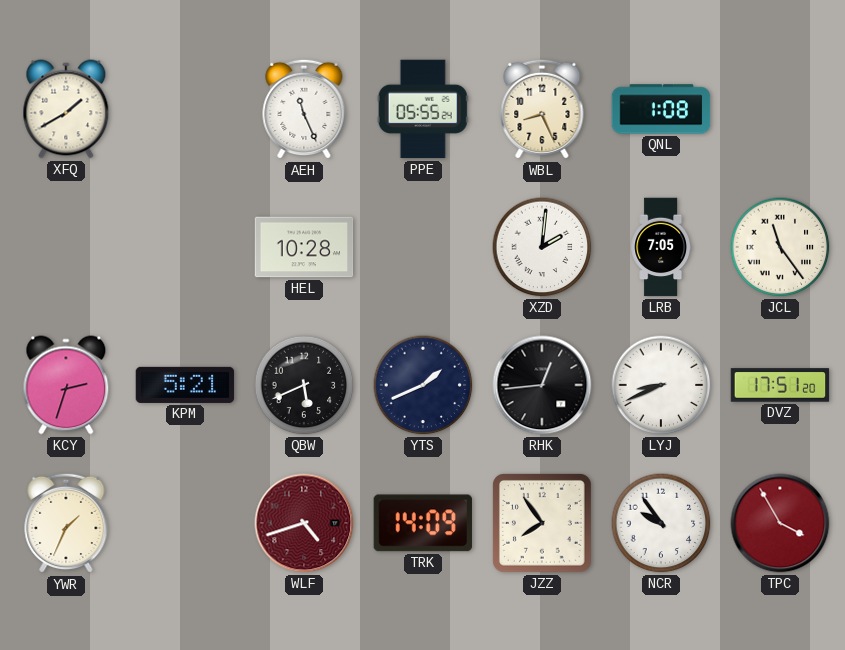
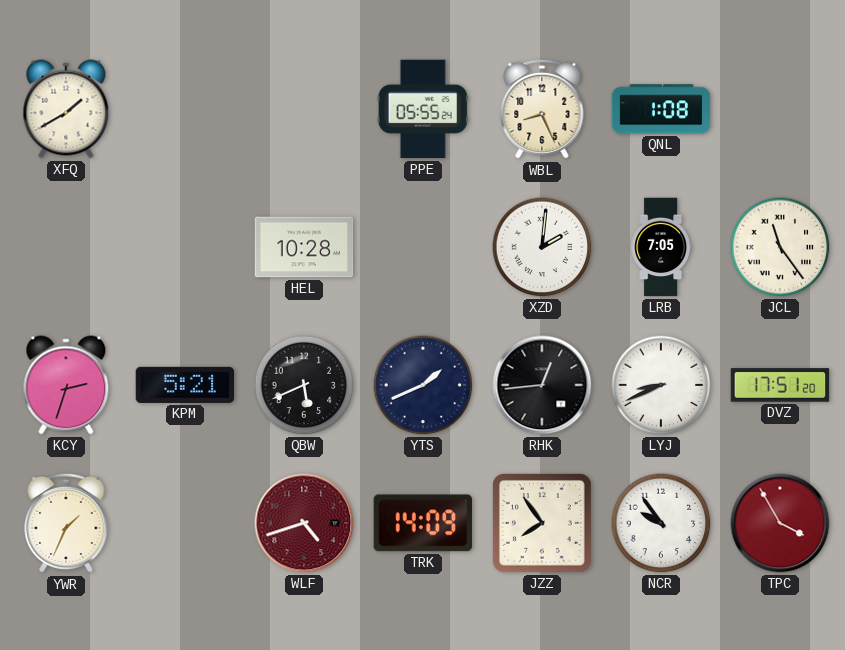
AEH: 11:26 -> none
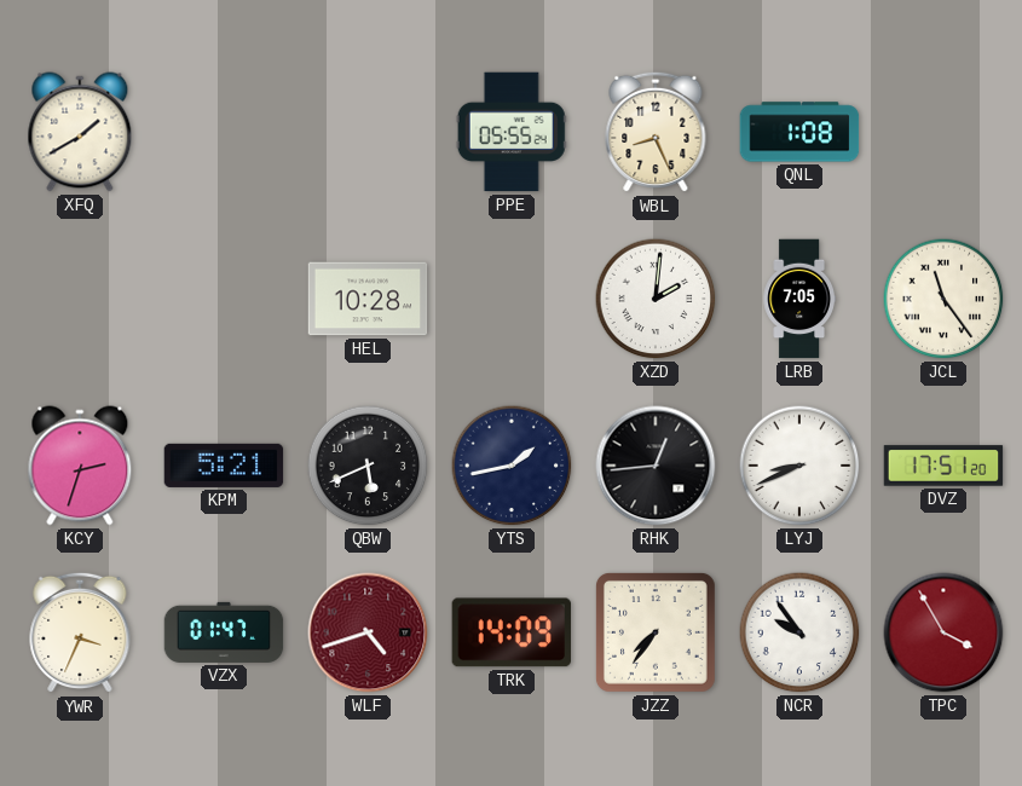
YTS: 1:41 -> 1:43
YWR: 1:34 -> 3:34
VZX: none -> 01:47
JZZ: 7:54 -> 7:36
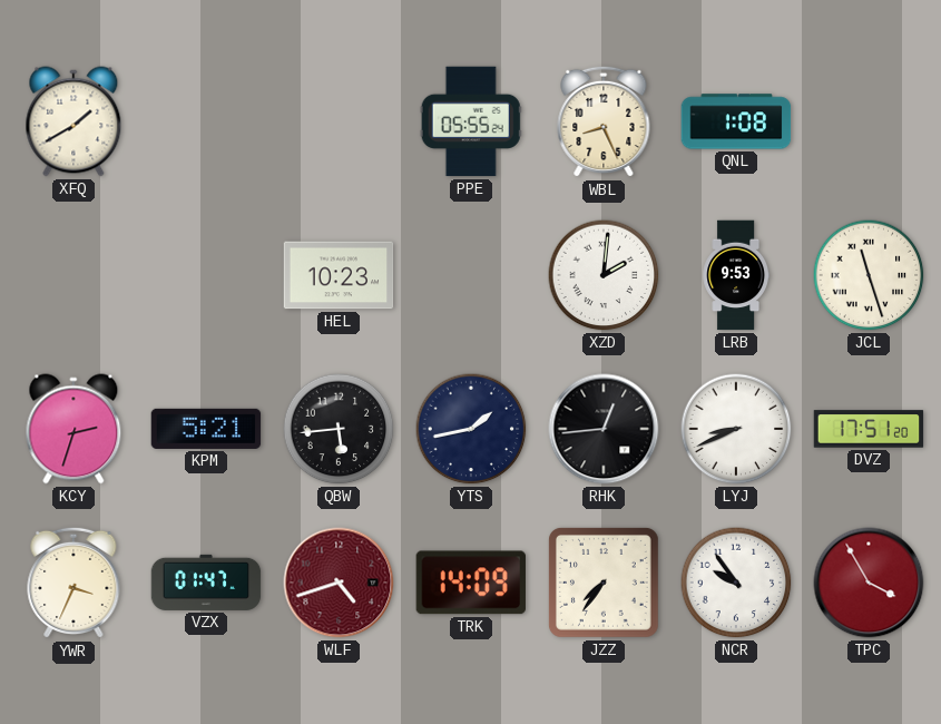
HEL: 10:28 -> 10:23
LRB: 7:05 -> 9:53
JCL: 11:24 -> 11:27
QBW: 5:41 -> 5:44
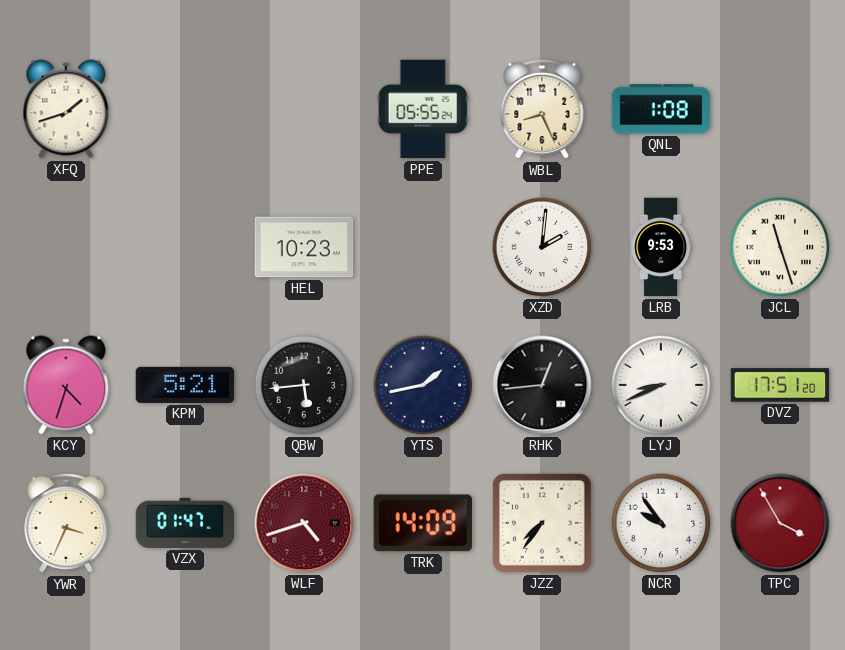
XFQ: 1:40 -> 1:42
KCY: 2:33 -> 4:33
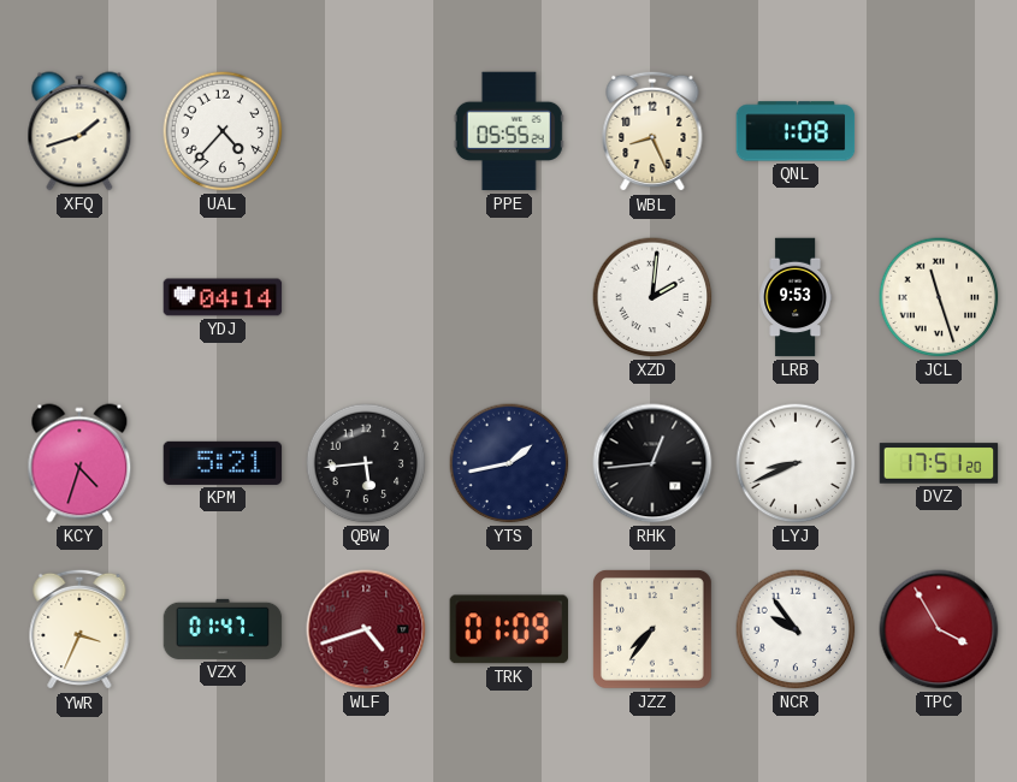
UAL: none -> 4:37
YDJ: none -> 04:14
HEL: 10:23 -> none
TRK: 14:09 -> 01:09
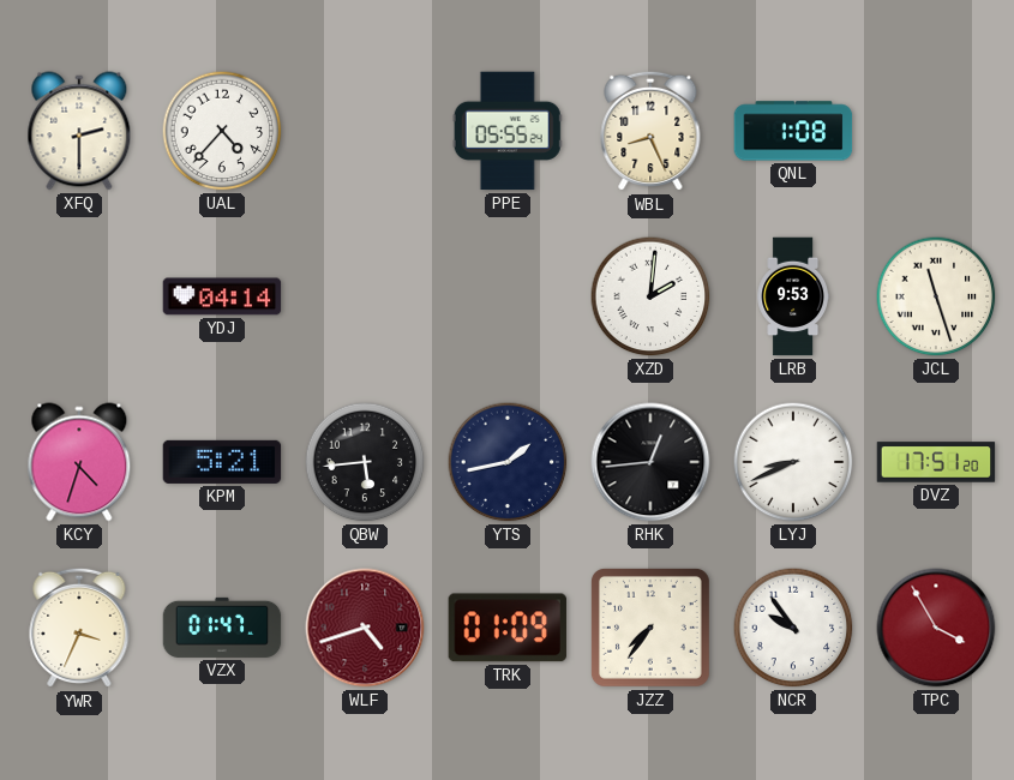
XFQ: 1:42 -> 2:30
